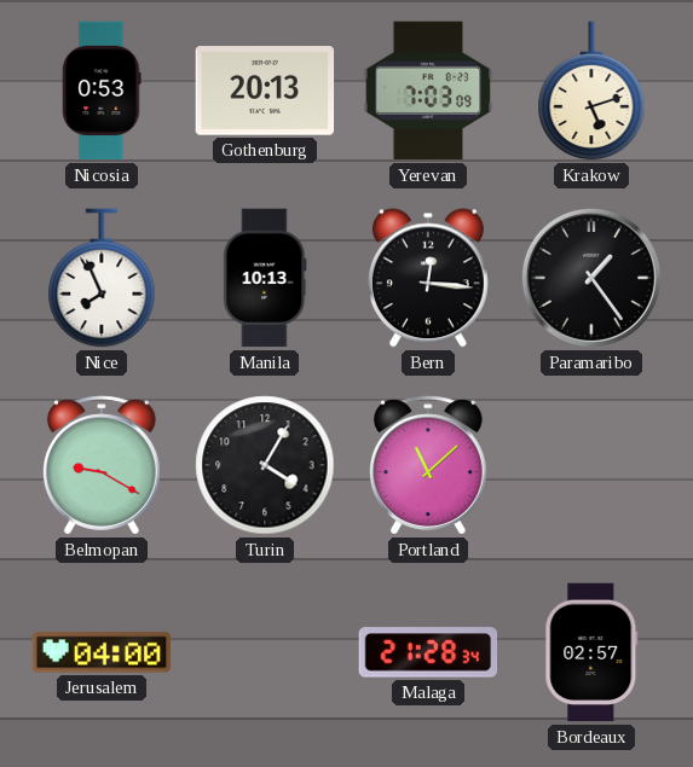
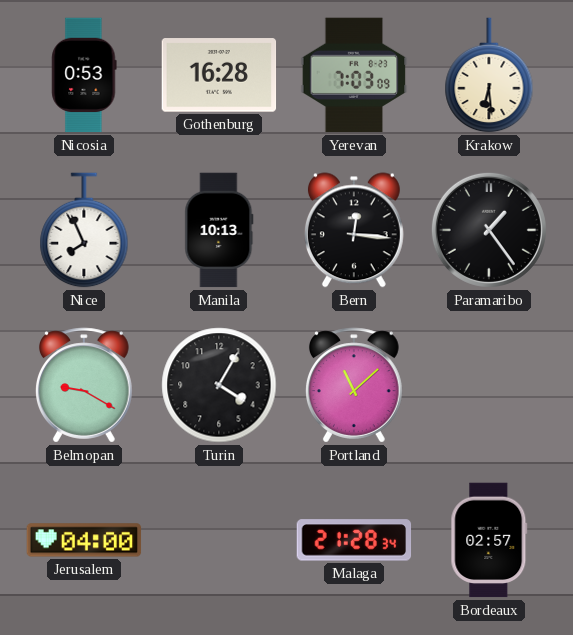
Gothenburg: 20:13 -> 16:28
Krakow: 5:12 -> 6:29
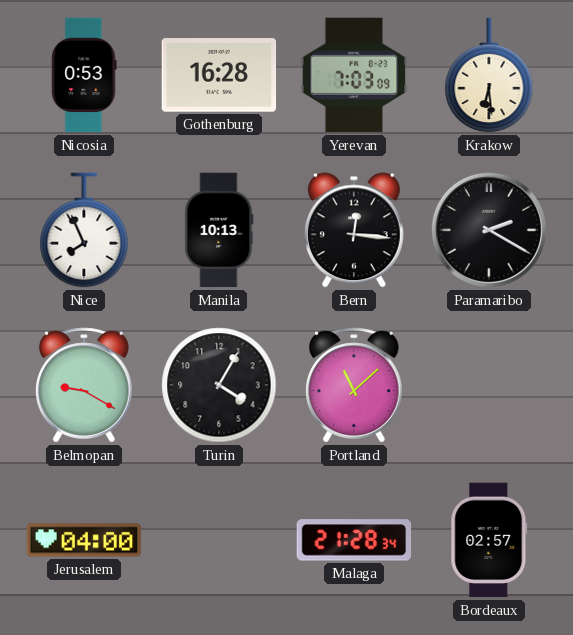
Paramaribo: 1:24 -> 2:20
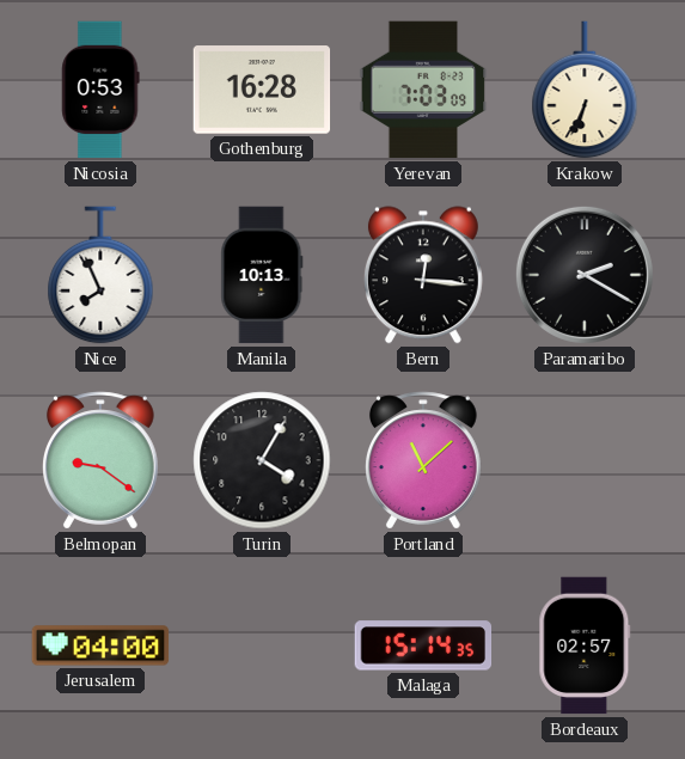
Krakow: 6:29 -> 6:34
Belmopan: 9:20 -> 9:21
Malaga: 21:28 -> 15:14
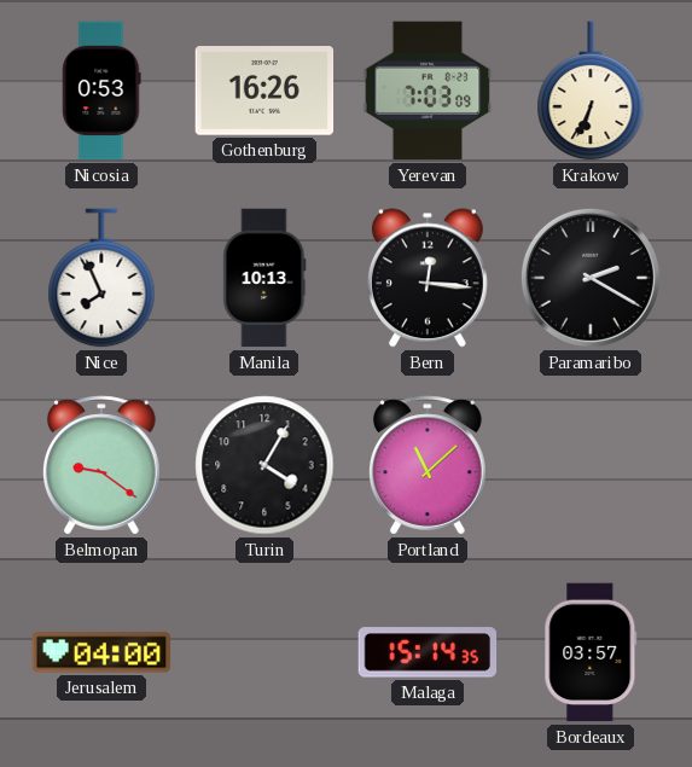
Gothenburg: 16:28 -> 16:26
Bordeaux: 02:57 -> 03:57
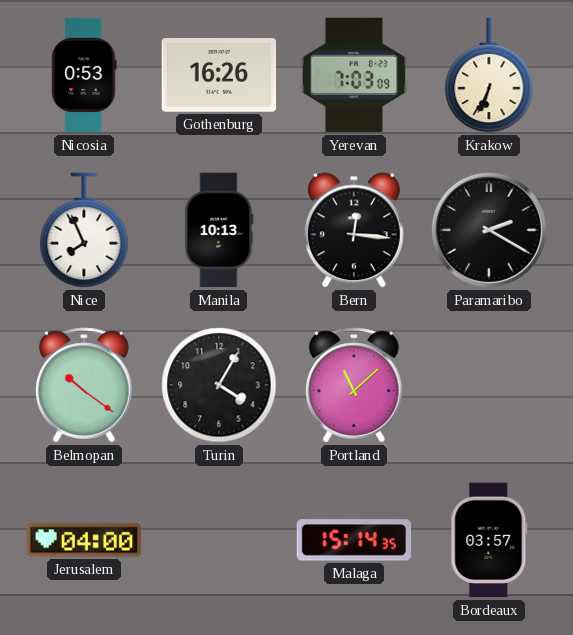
Belmopan: 9:21 -> 10:21
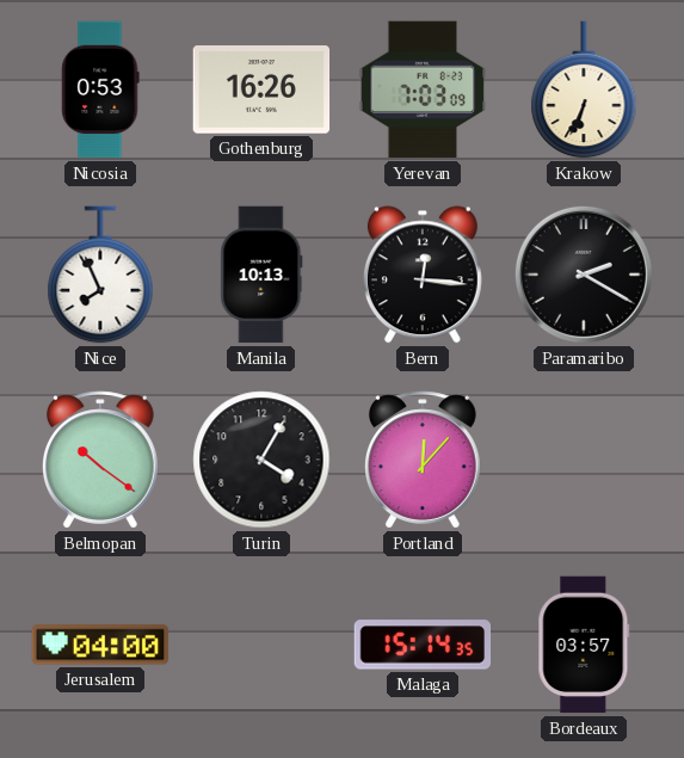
Portland: 11:08 -> 12:07
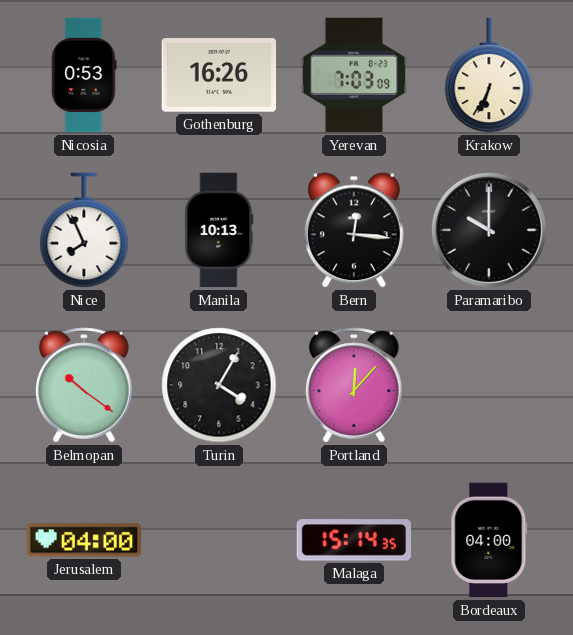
Paramaribo: 2:20 -> 10:00
Bordeaux: 03:57 -> 04:00
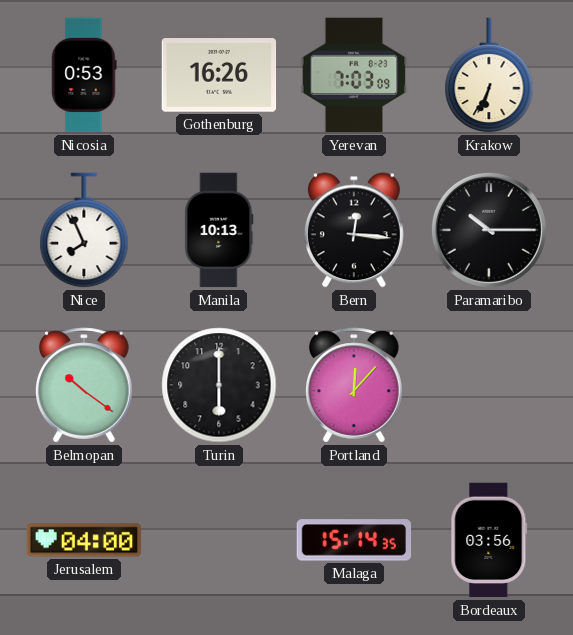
Paramaribo: 10:00 -> 10:15
Turin: 4:05 -> 6:00
Bordeaux: 04:00 -> 03:56
